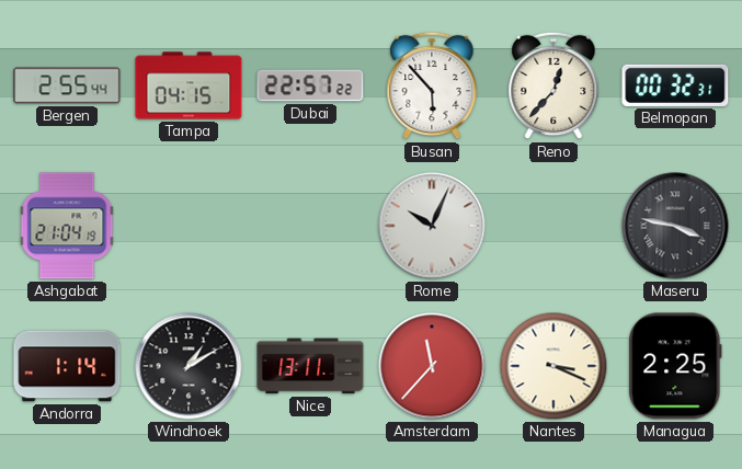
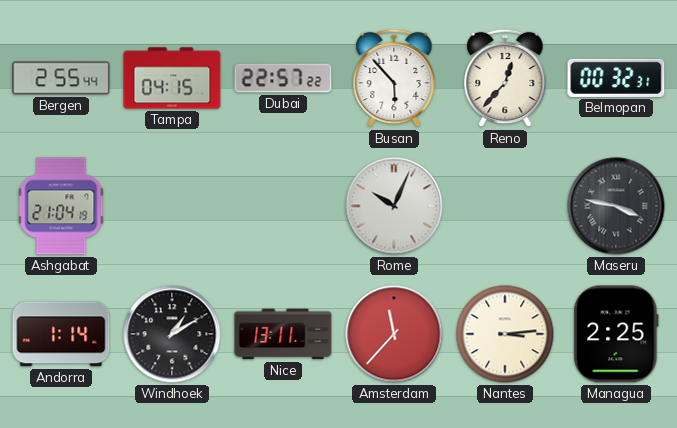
Nantes: 3:19 -> 3:14
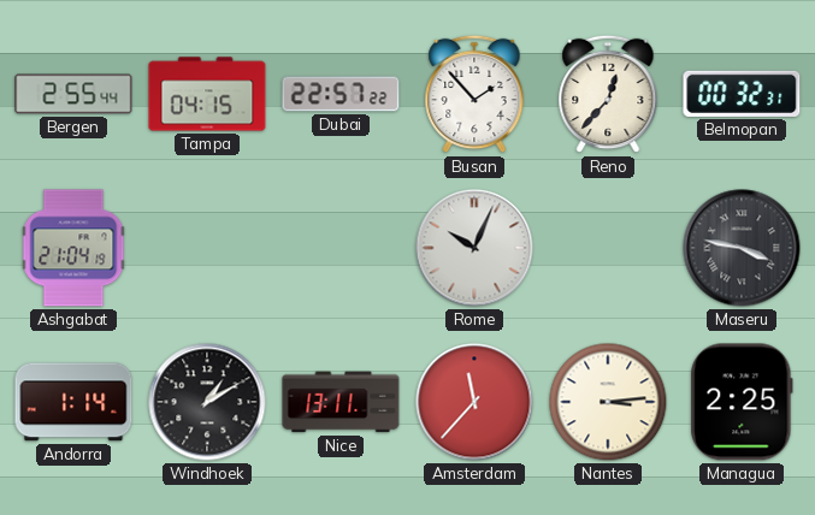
Busan: 5:53 -> 1:53
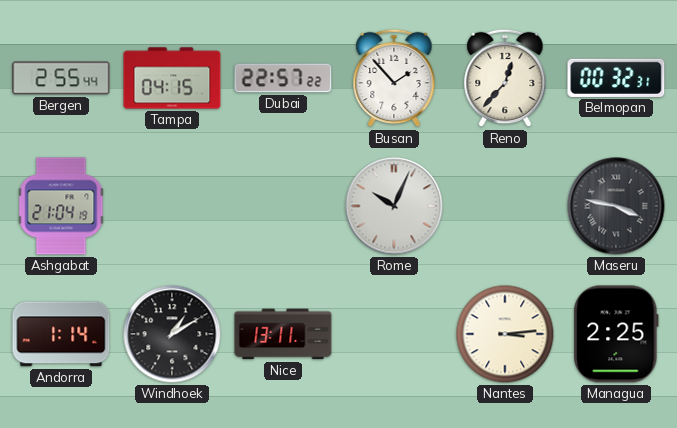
Amsterdam: 11:37 -> none
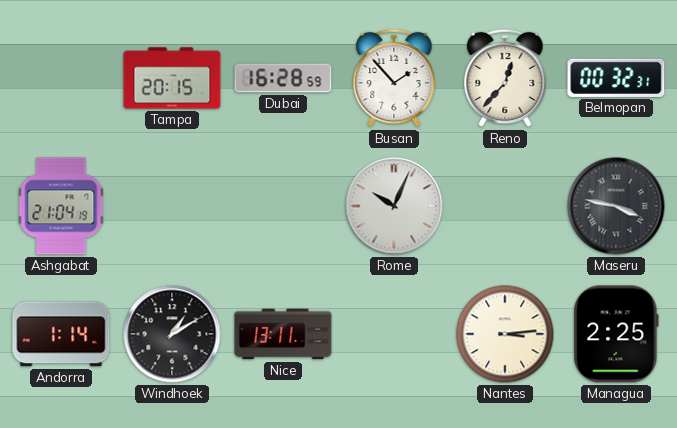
Bergen: 2:55 -> none
Tampa: 04:15 -> 20:15
Dubai: 22:57 -> 16:28
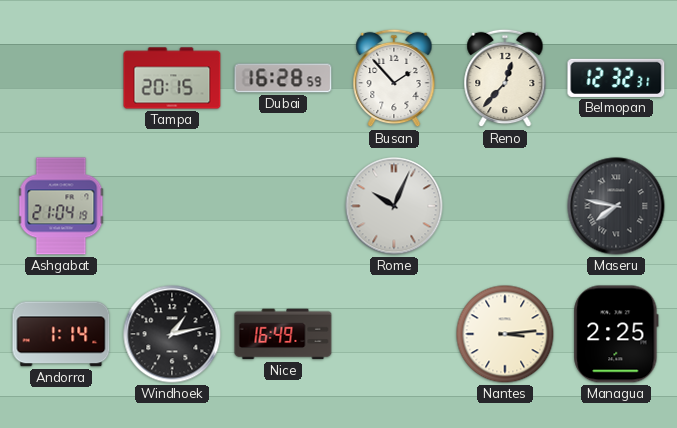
Belmopan: 00:32 -> 12:32
Maseru: 3:47 -> 7:47
Windhoek: 1:10 -> 1:13
Nice: 13:11 -> 16:49
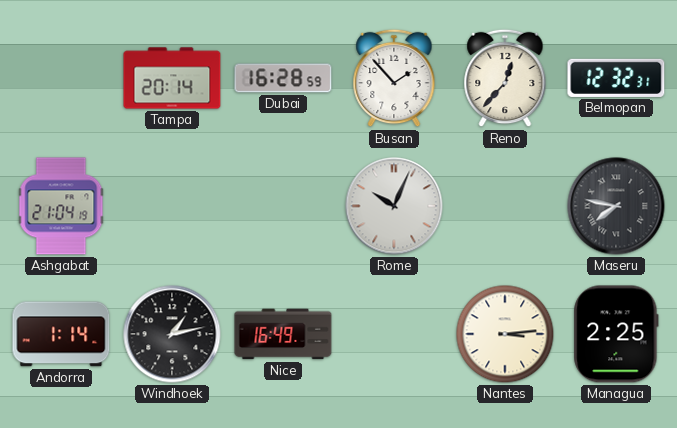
Tampa: 20:15 -> 20:14
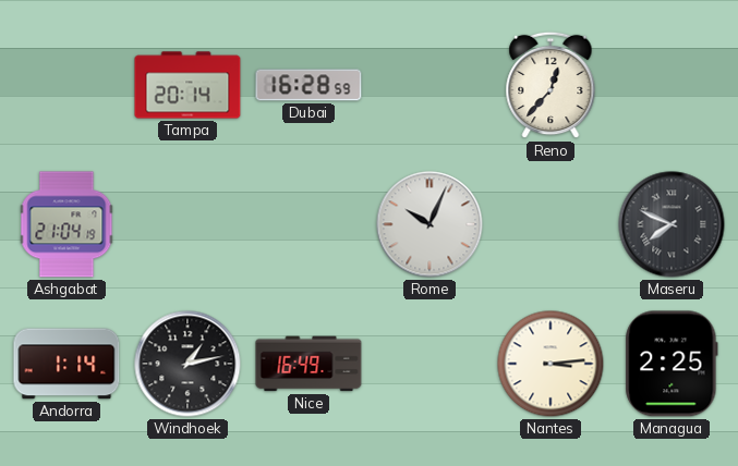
Busan: 1:53 -> none
Belmopan: 12:32 -> none
Maseru: 7:47 -> 7:49
